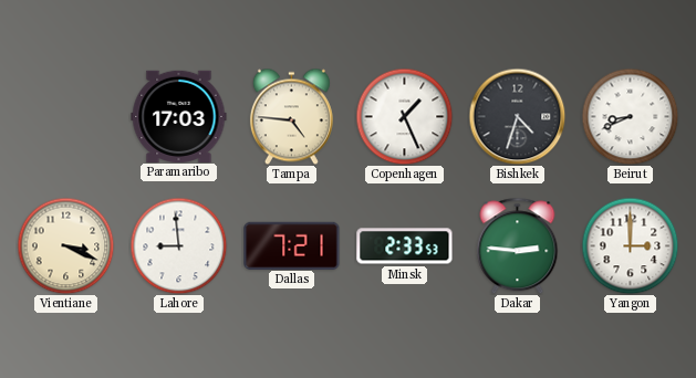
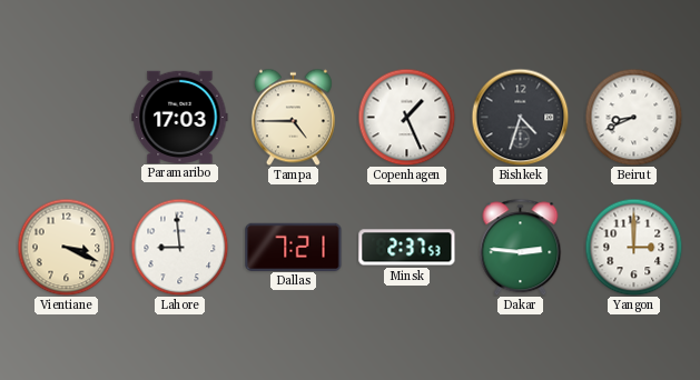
Tampa: 4:46 -> 4:45
Minsk: 2:33 -> 2:37
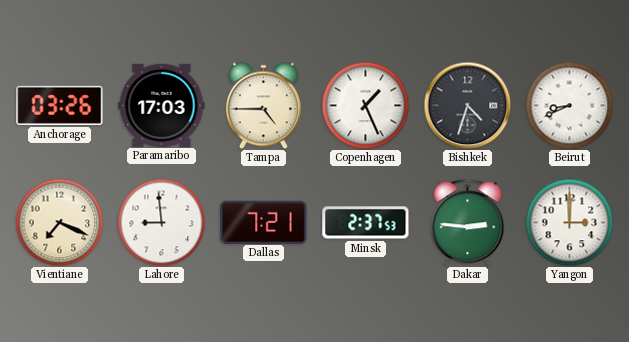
Anchorage: none -> 03:26
Vientiane: 3:19 -> 7:19
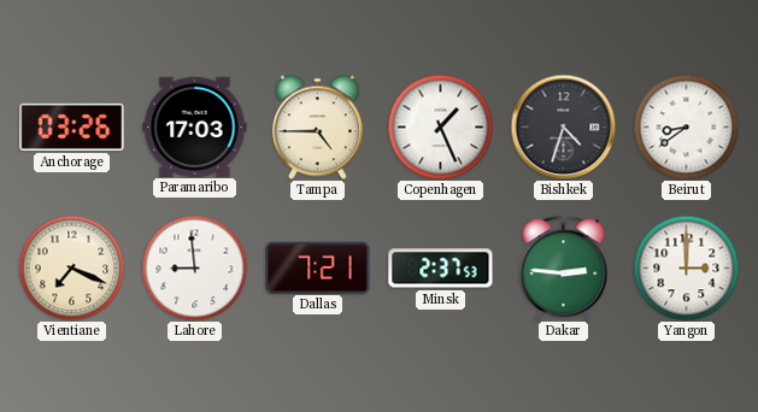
Beirut: 8:41 -> 8:39
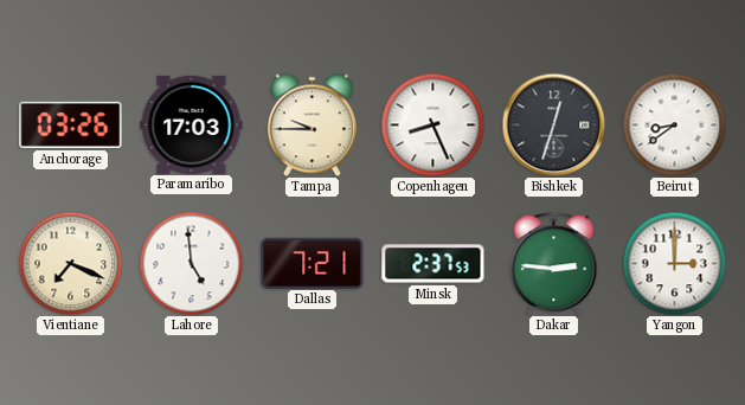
Tampa: 4:45 -> 9:45
Copenhagen: 1:26 -> 8:26
Bishkek: 4:33 -> 12:33
Lahore: 8:59 -> 4:59
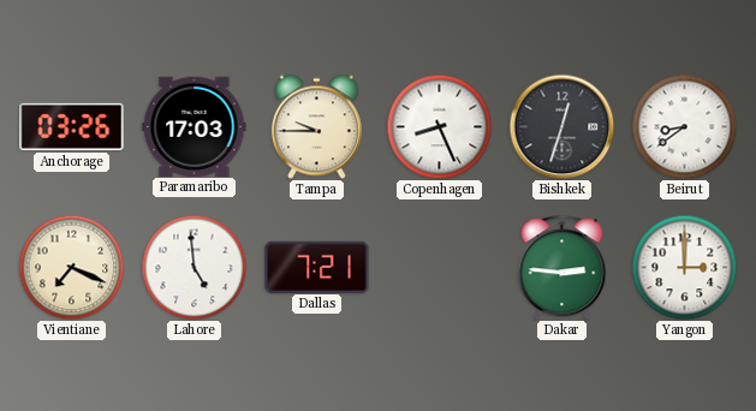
Minsk: 2:37 -> none
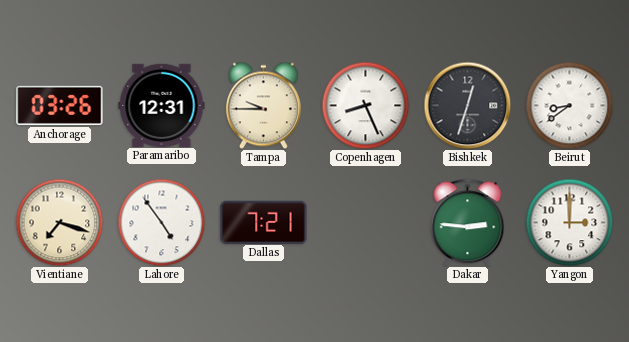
Paramaribo: 17:03 -> 12:31
Vientiane: 7:19 -> 7:18
Lahore: 4:59 -> 4:54
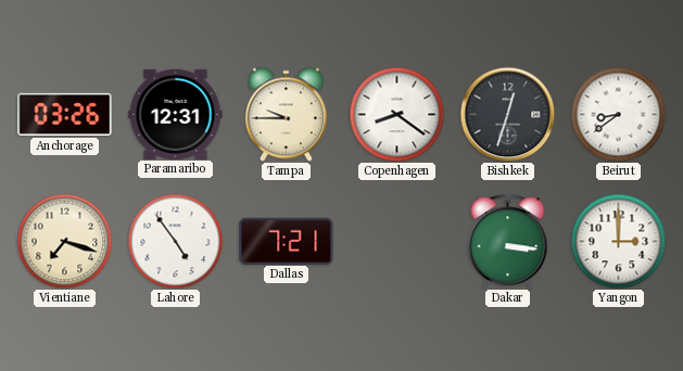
Copenhagen: 8:26 -> 8:21
Dakar: 2:46 -> 3:16
